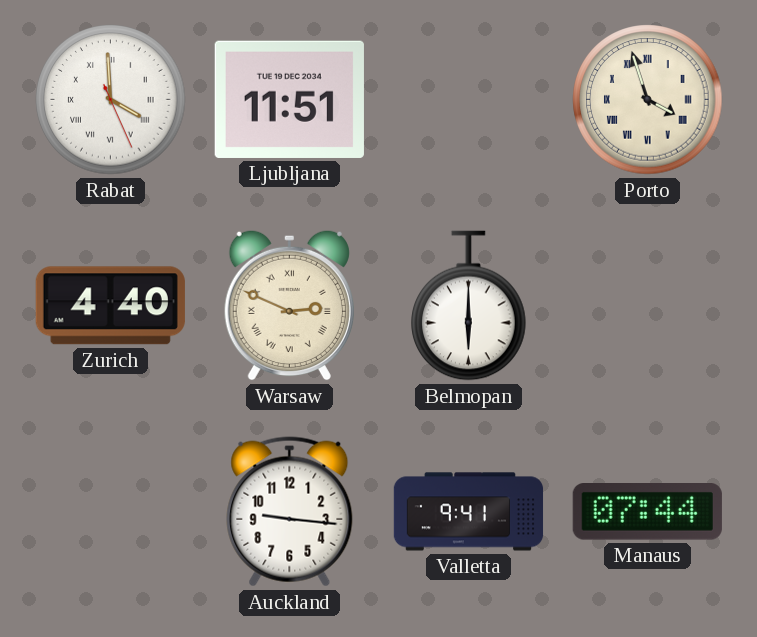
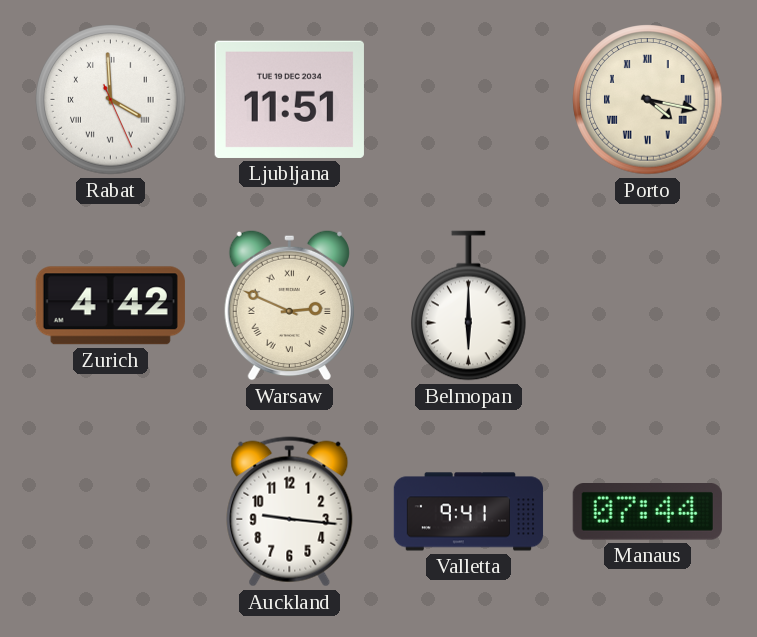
Porto: 3:57 -> 4:17
Zurich: 4:40 -> 4:42
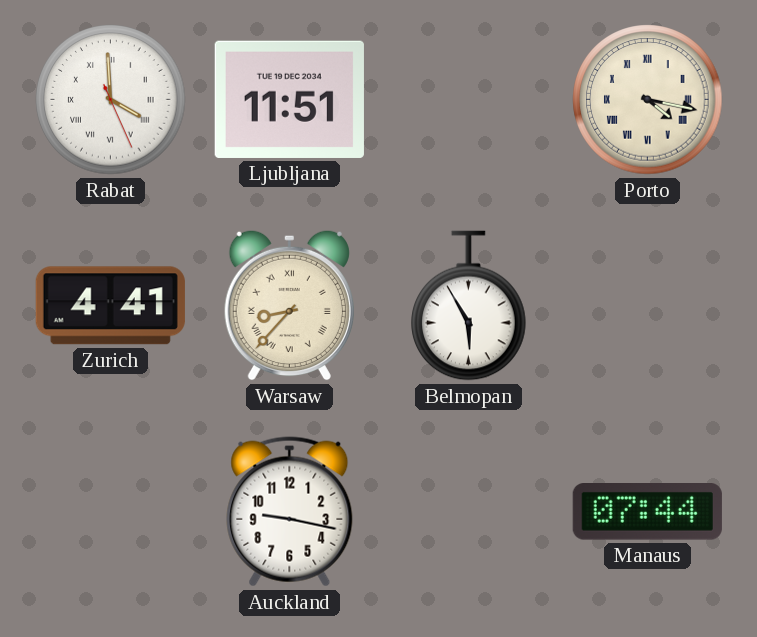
Zurich: 4:42 -> 4:41
Warsaw: 2:49 -> 8:37
Belmopan: 6:00 -> 5:55
Auckland: 9:16 -> 9:17
Valletta: 9:41 -> none
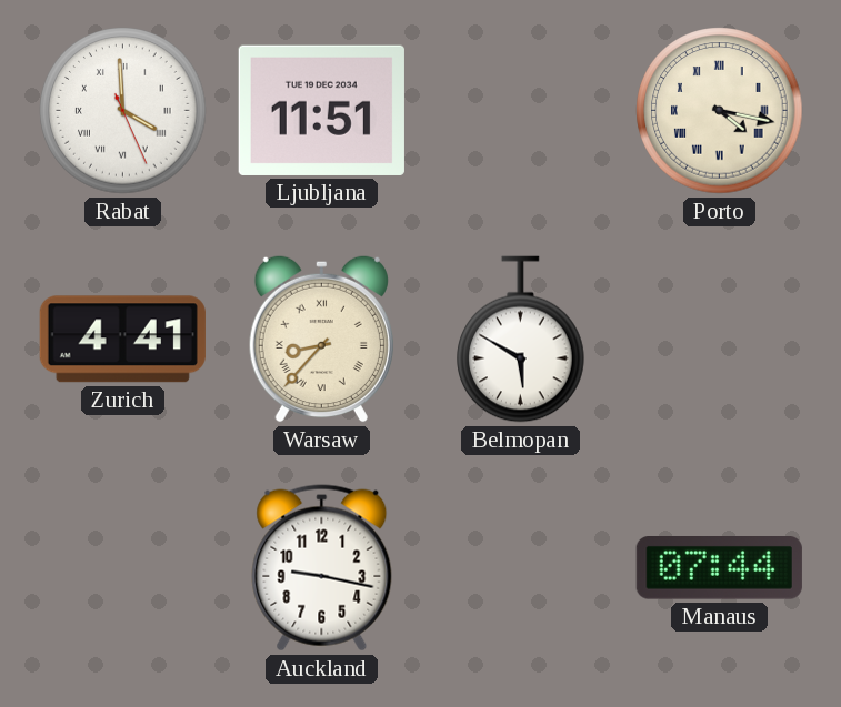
Belmopan: 5:55 -> 5:50
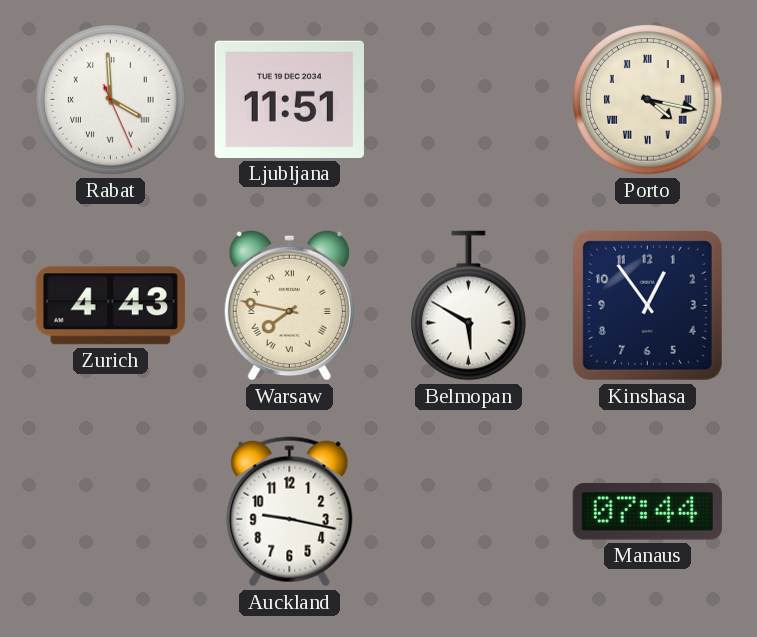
Zurich: 4:41 -> 4:43
Warsaw: 8:37 -> 7:47
Kinshasa: none -> 12:54
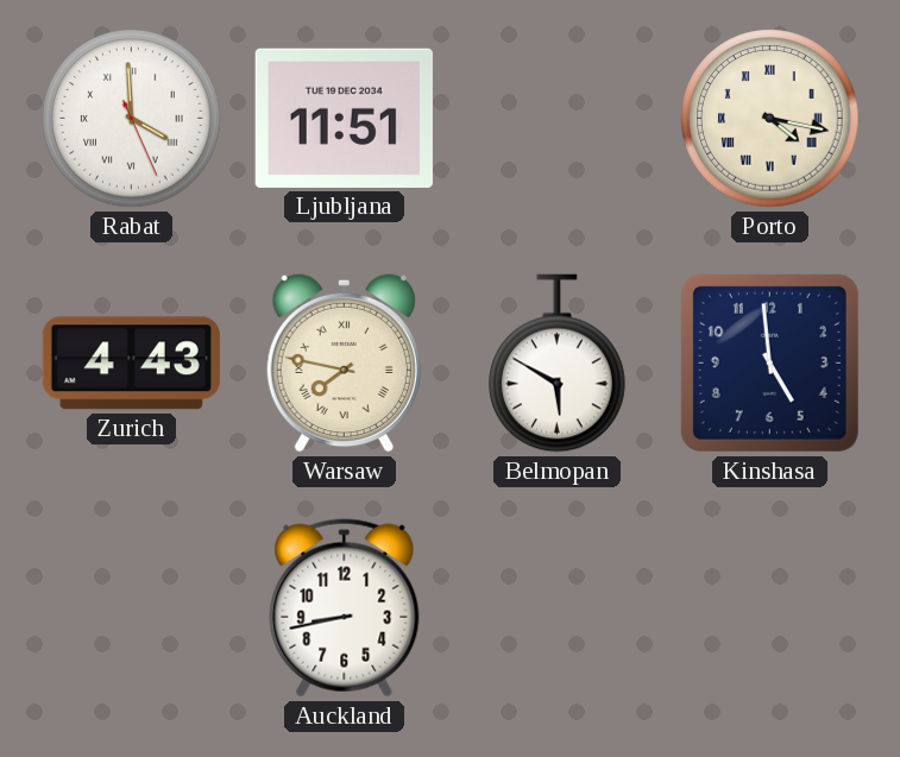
Kinshasa: 12:54 -> 4:59
Auckland: 9:17 -> 8:43
Manaus: 07:44 -> none
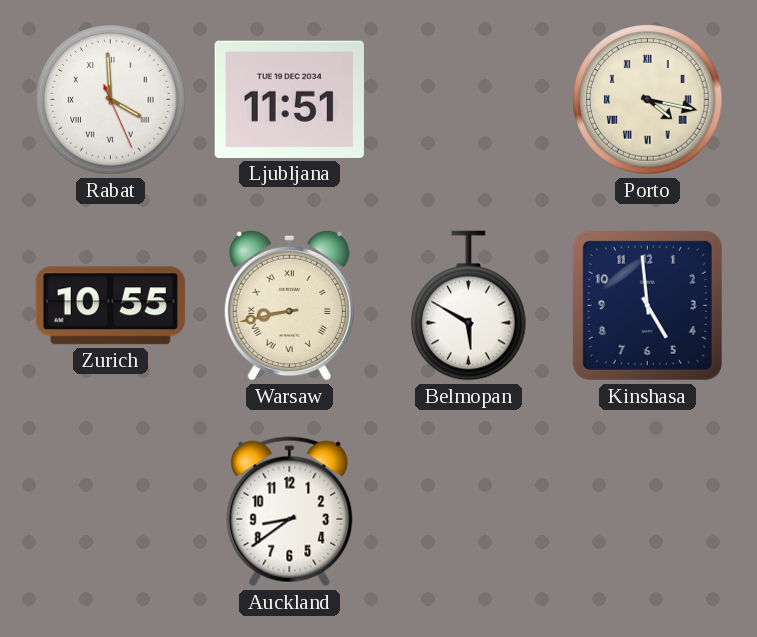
Zurich: 4:43 -> 10:55
Warsaw: 7:47 -> 8:43
Auckland: 8:43 -> 8:39
